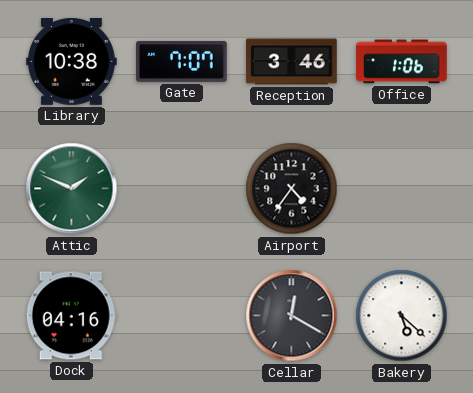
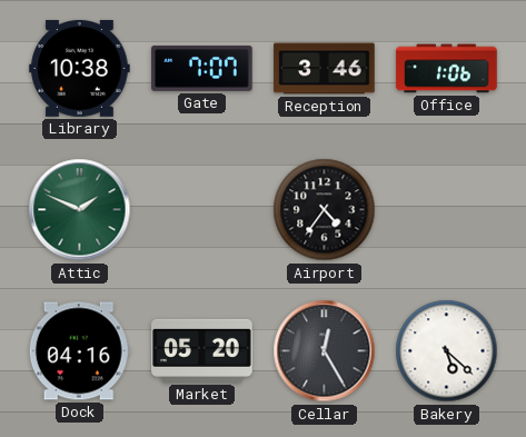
Market: none -> 05:20
Cellar: 12:20 -> 12:25
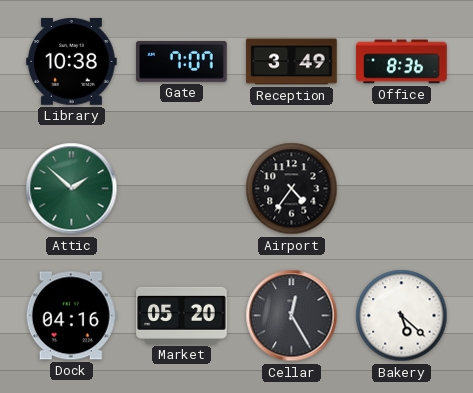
Reception: 3:46 -> 3:49
Office: 1:06 -> 8:36
Attic: 1:49 -> 1:52
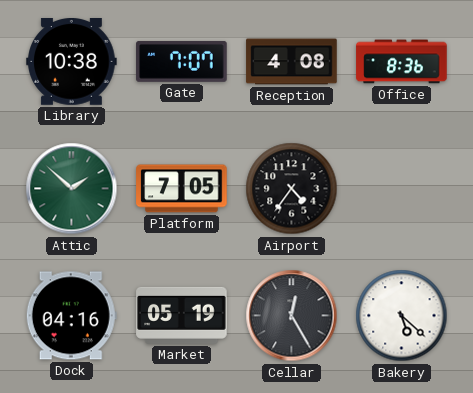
Reception: 3:49 -> 4:08
Platform: none -> 7:05
Market: 05:20 -> 05:19
